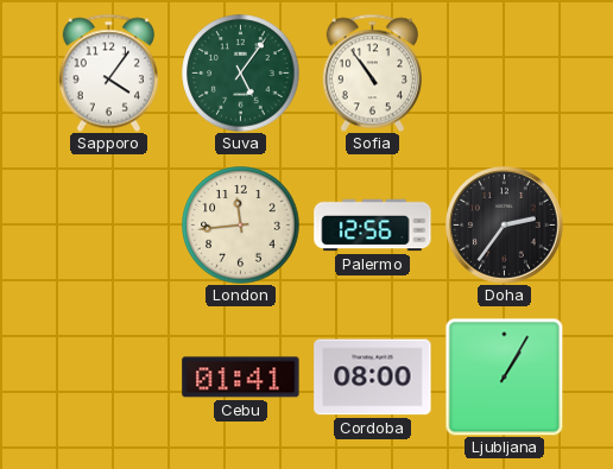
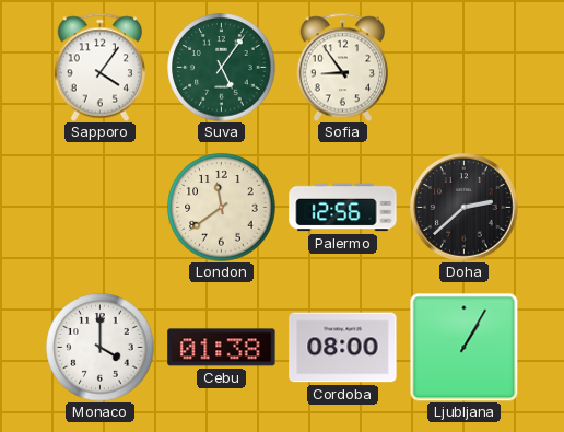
Sofia: 10:54 -> 8:54
London: 11:44 -> 11:39
Doha: 2:36 -> 2:38
Monaco: none -> 4:00
Cebu: 01:41 -> 01:38
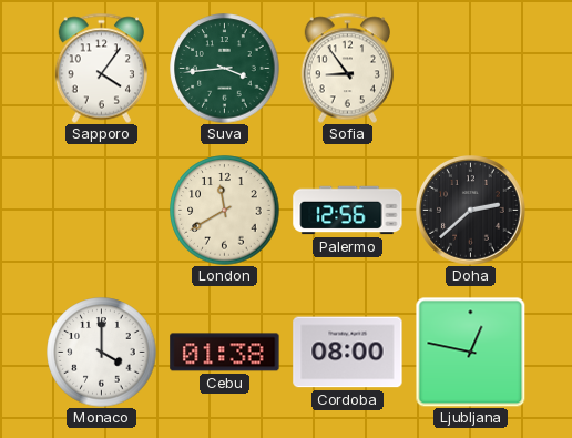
Suva: 5:06 -> 3:44
London: 11:39 -> 11:40
Ljubljana: 1:05 -> 12:47
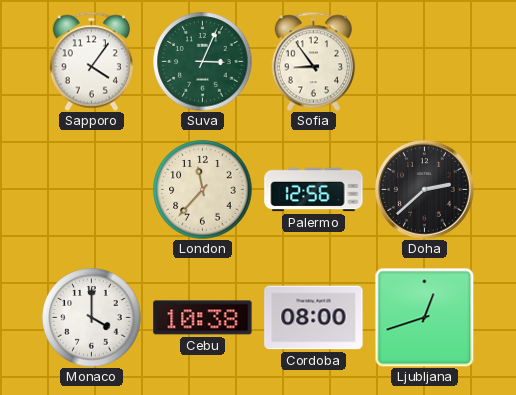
Suva: 3:44 -> 3:04
London: 11:40 -> 11:37
Cebu: 01:38 -> 10:38
Ljubljana: 12:47 -> 12:42
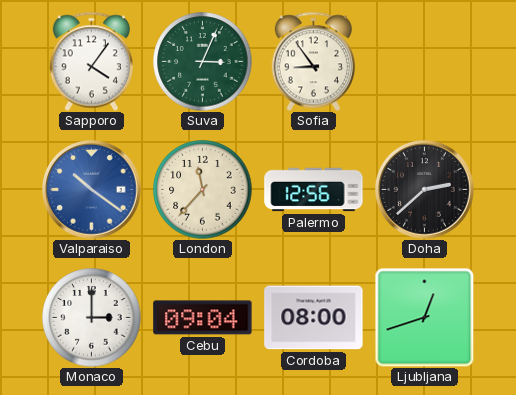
Valparaiso: none -> 10:21
Monaco: 4:00 -> 3:00
Cebu: 10:38 -> 09:04
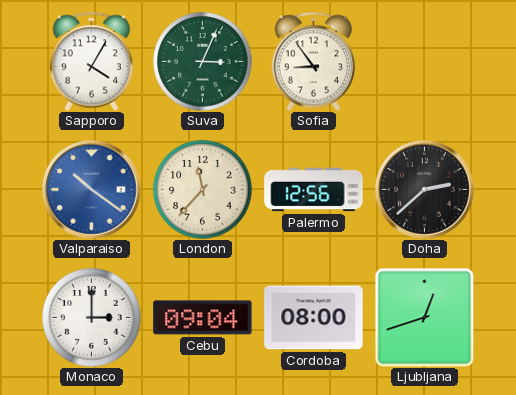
Sapporo: 4:06 -> 4:05
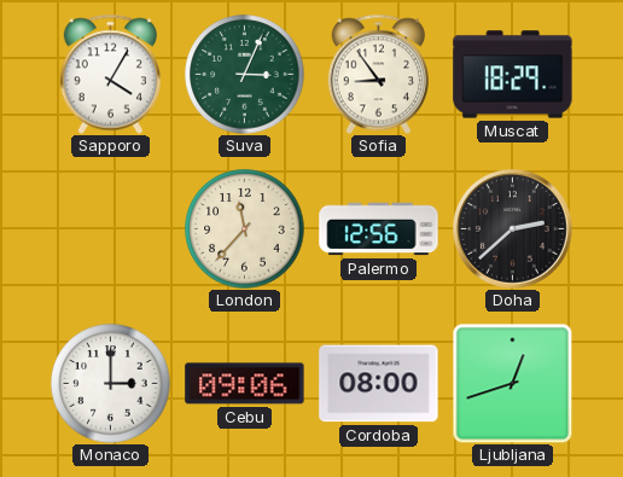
Muscat: none -> 18:29
Valparaiso: 10:21 -> none
Cebu: 09:04 -> 09:06
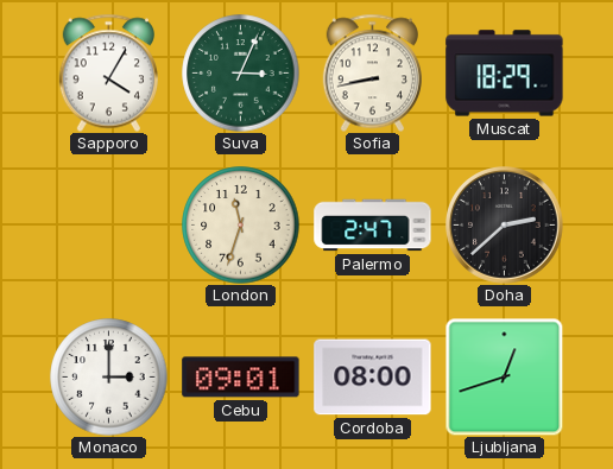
Sofia: 8:54 -> 8:43
London: 11:37 -> 11:33
Palermo: 12:56 -> 2:47
Cebu: 09:06 -> 09:01
